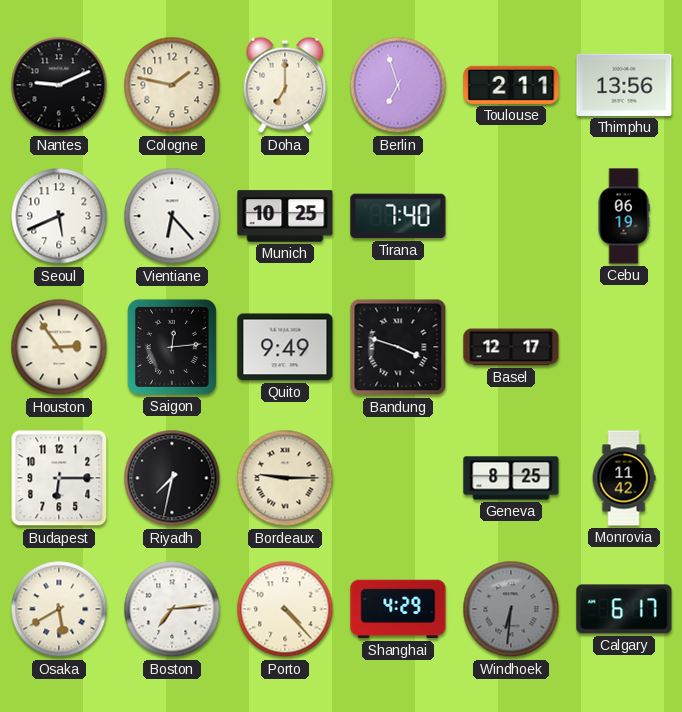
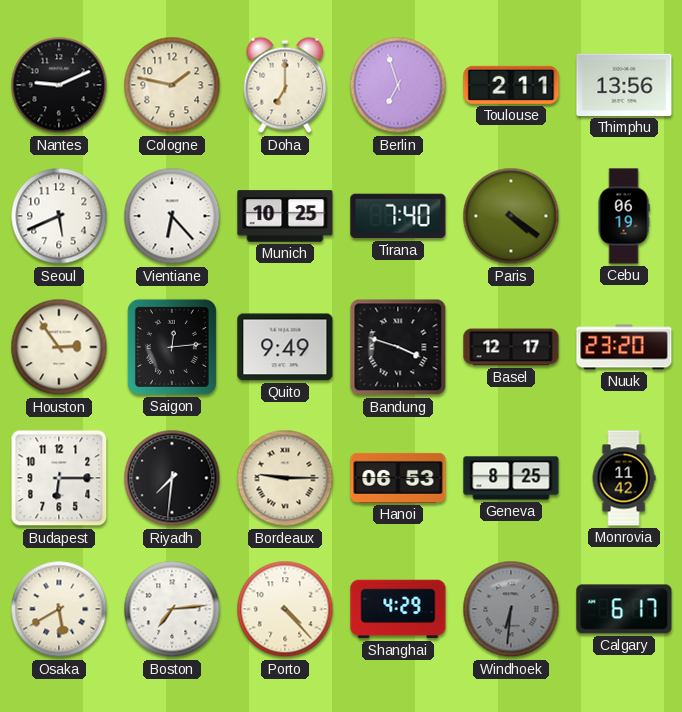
Paris: none -> 4:21
Nuuk: none -> 23:20
Riyadh: 7:32 -> 7:31
Hanoi: none -> 06:53
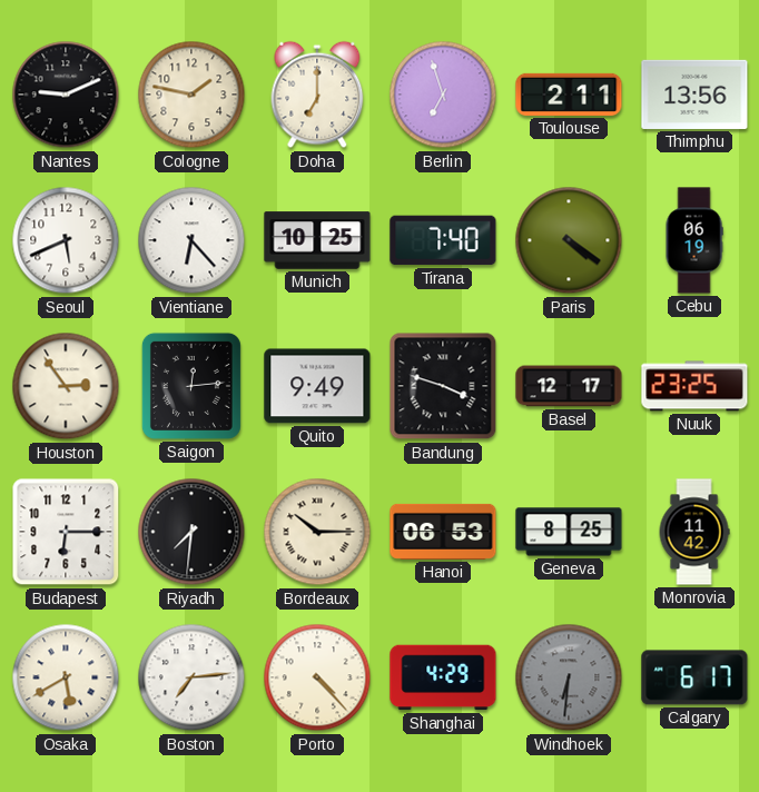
Nuuk: 23:20 -> 23:25
Bordeaux: 9:15 -> 10:15
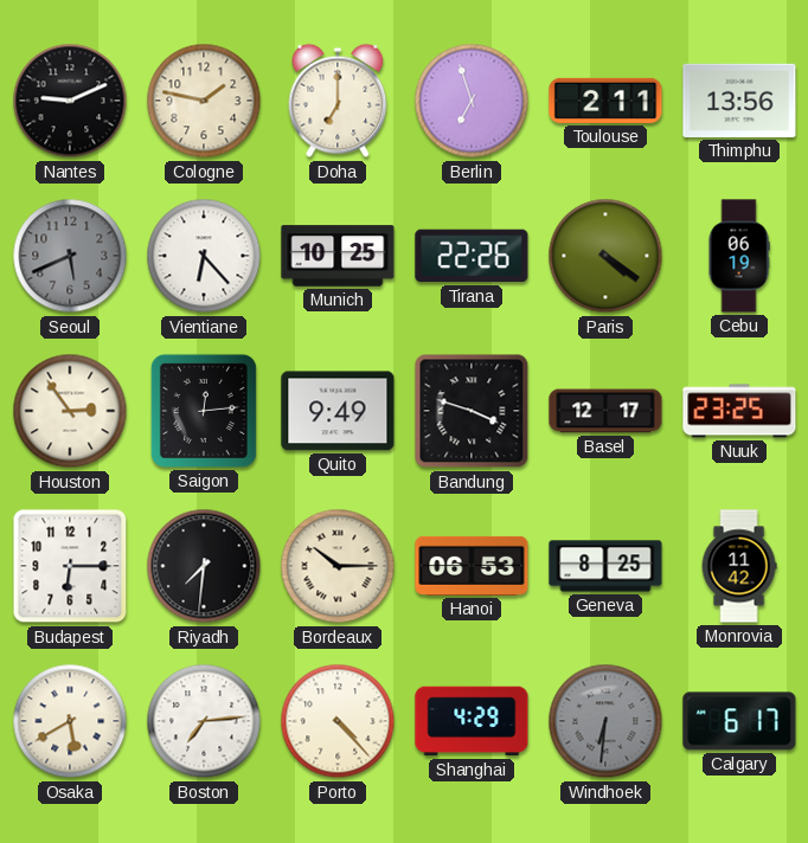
Seoul dial: white -> grey
Tirana: 7:40 -> 22:26
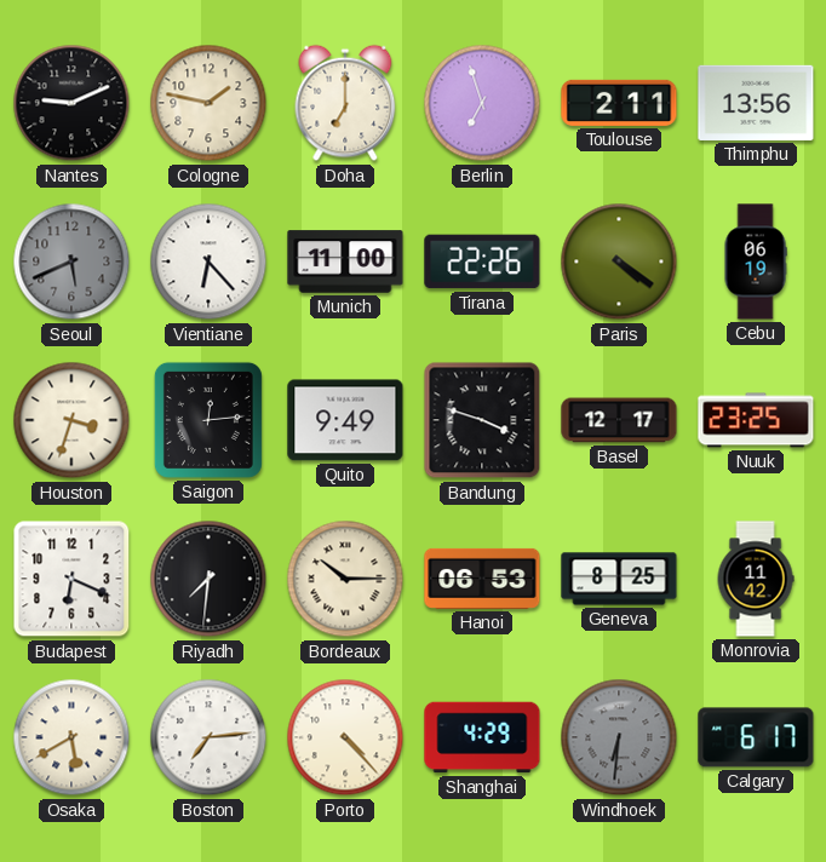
Munich: 10:25 -> 11:00
Houston: 2:54 -> 3:33
Budapest: 6:15 -> 6:19
